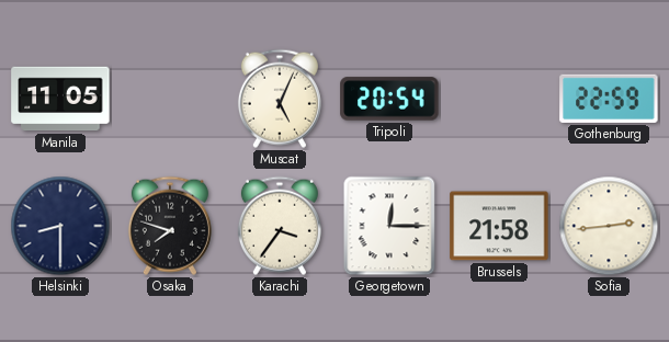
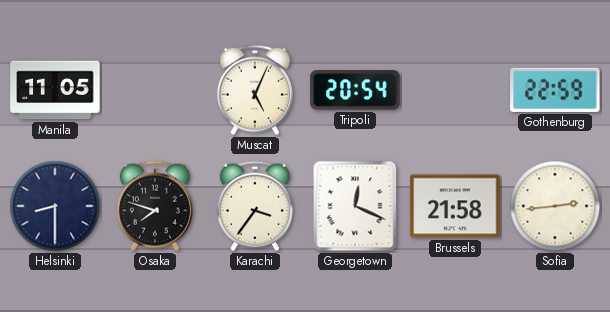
Georgetown: 12:15 -> 12:19
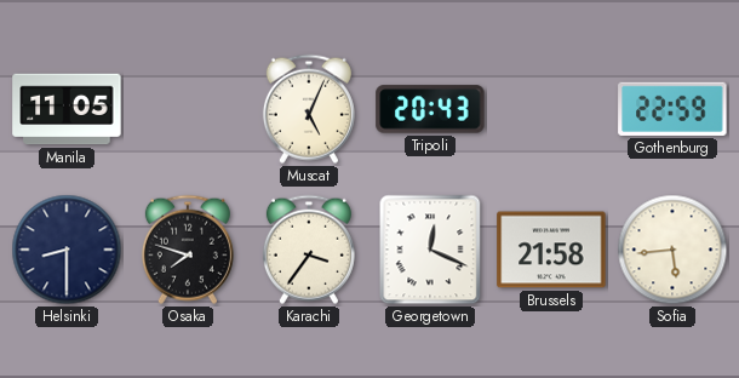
Tripoli: 20:54 -> 20:43
Sofia: 2:44 -> 5:44
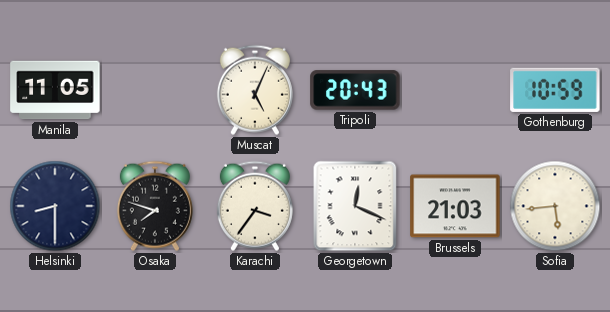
Gothenburg: 22:59 -> 10:59
Brussels: 21:58 -> 21:03
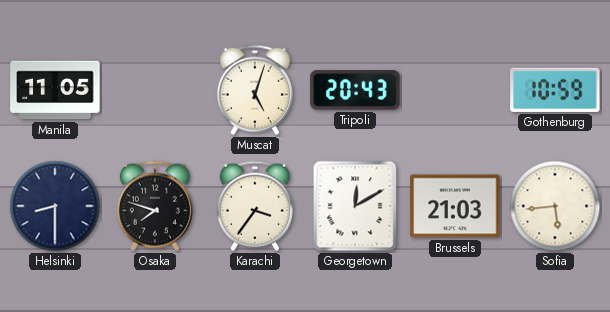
Muscat: 5:04 -> 5:03
Georgetown: 12:19 -> 12:10
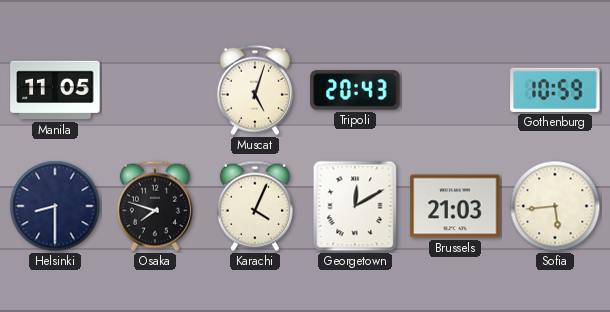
Karachi: 3:36 -> 4:04
